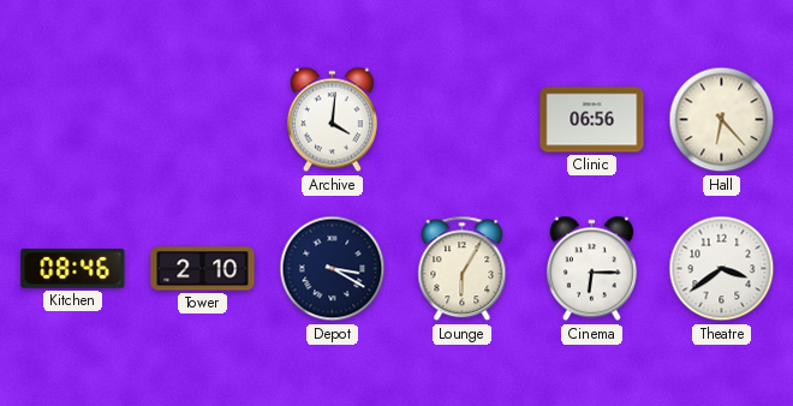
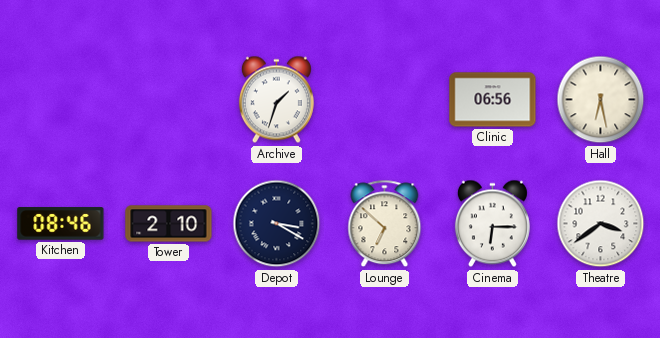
Archive: 4:01 -> 1:33
Hall: 6:23 -> 6:28
Lounge: 6:05 -> 6:52
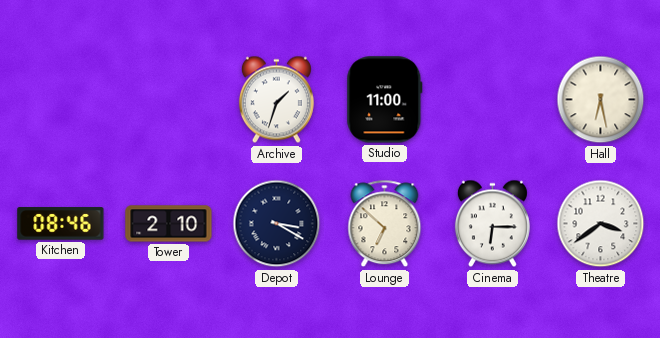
Studio: none -> 11:00
Clinic: 06:56 -> none
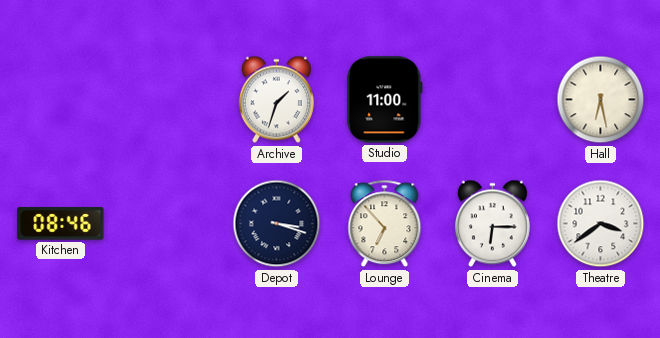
Tower: 2:10 -> none
Depot: 3:20 -> 3:18
Lounge: 6:52 -> 6:53
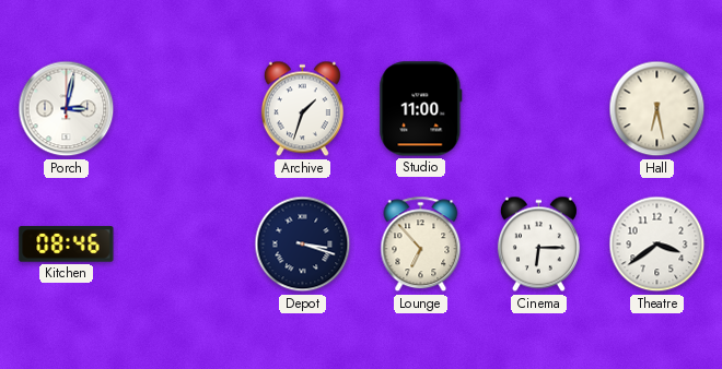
Porch: none -> 3:02
